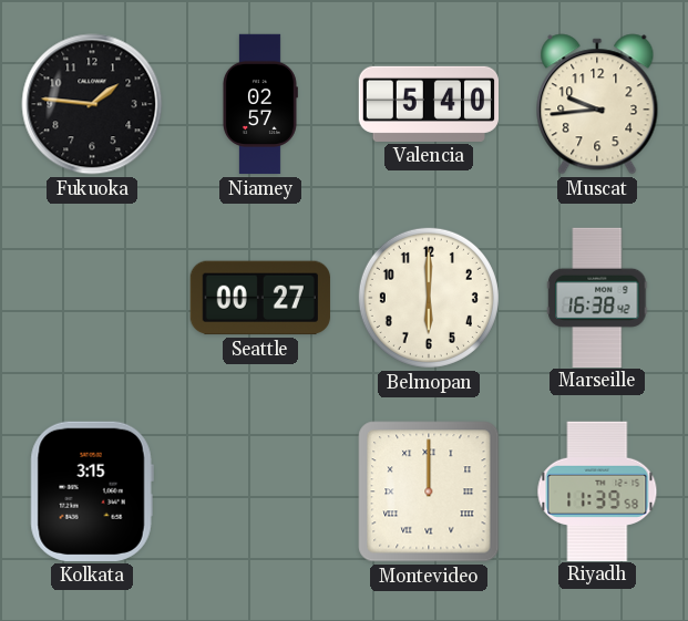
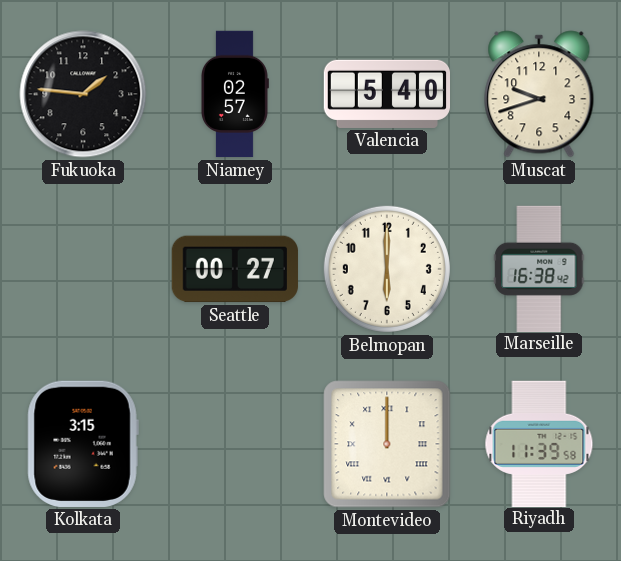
Muscat: 9:44 -> 9:42
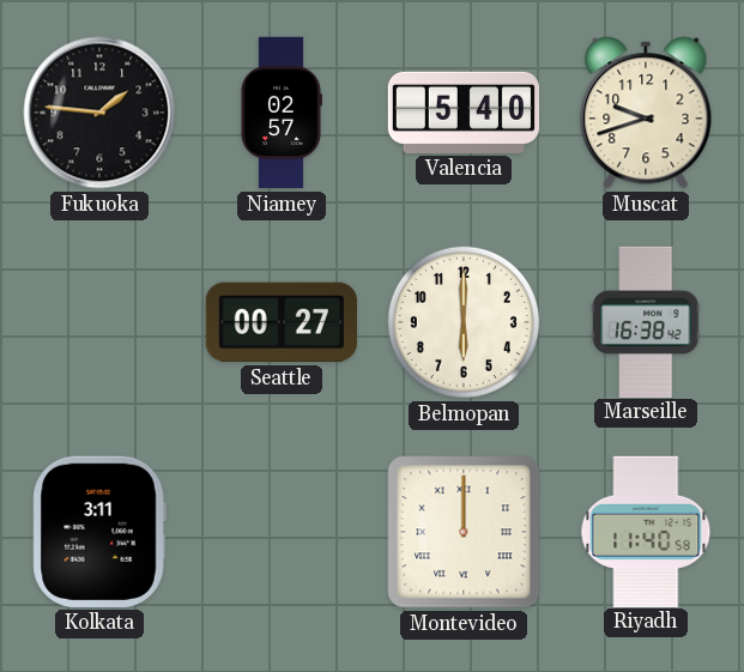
Kolkata: 3:15 -> 3:11
Riyadh: 11:39 -> 11:40
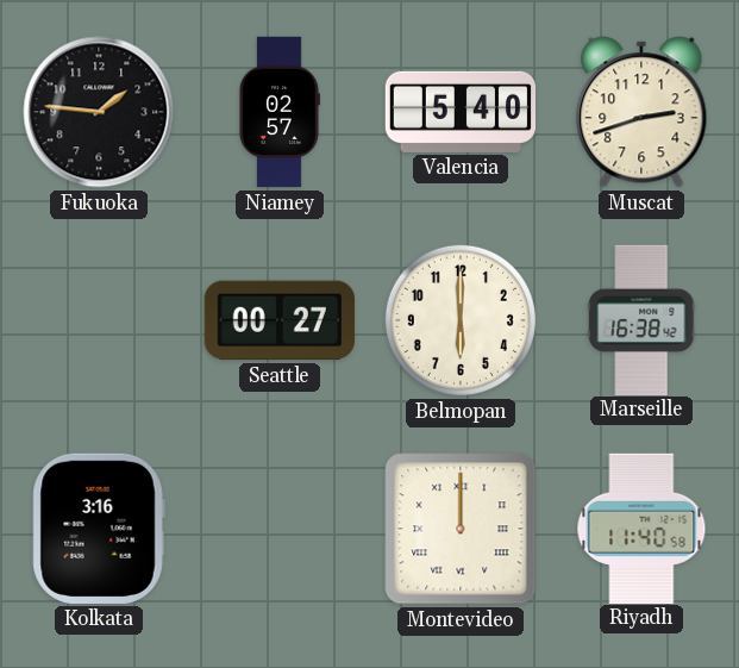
Muscat: 9:42 -> 2:42
Kolkata: 3:11 -> 3:16
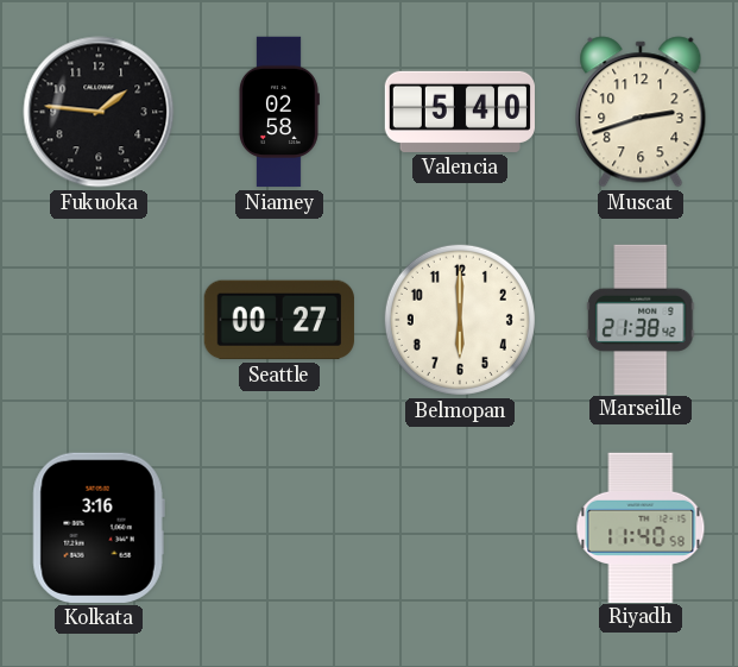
Niamey: 02:57 -> 02:58
Marseille: 16:38 -> 21:38
Montevideo: 12:00 -> none
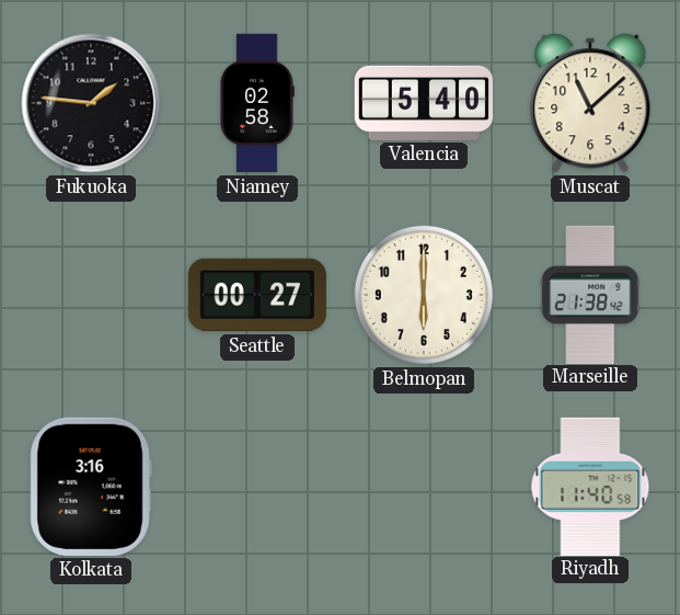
Muscat: 2:42 -> 11:08
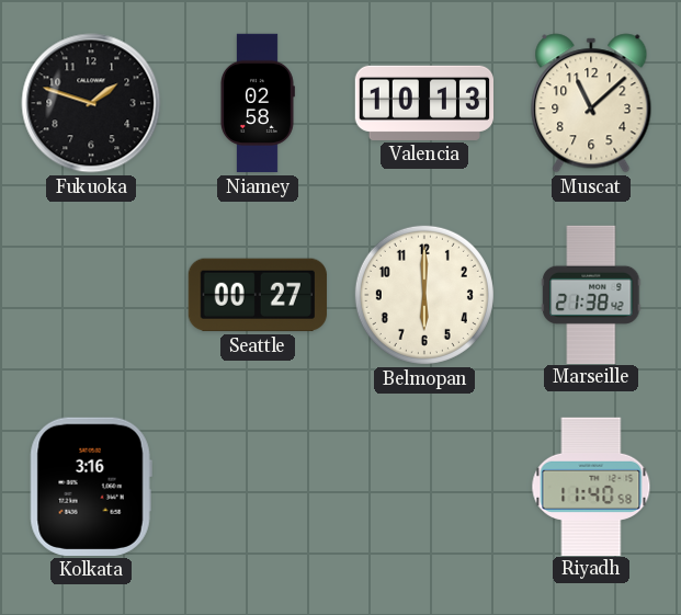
Fukuoka: 1:46 -> 1:48
Valencia: 5:40 -> 10:13
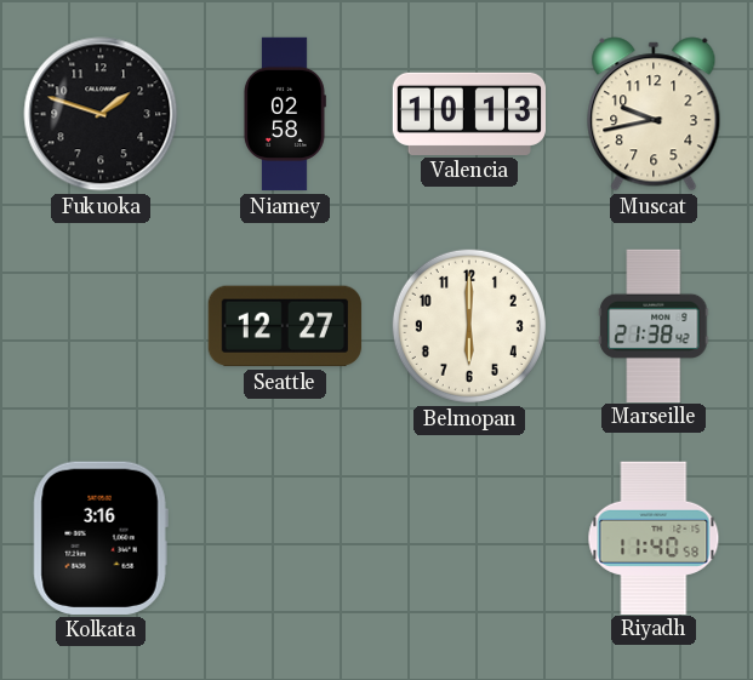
Muscat: 11:08 -> 9:43
Seattle: 00:27 -> 12:27
